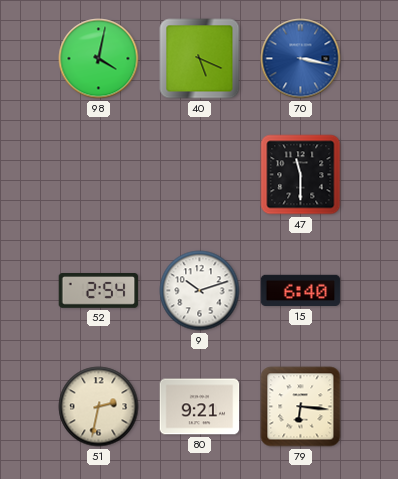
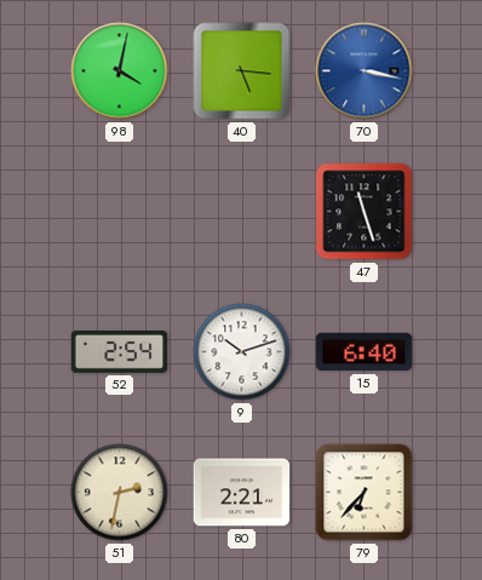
40: 5:19 -> 5:16
47: 11:30 -> 11:27
80: 9:21 -> 2:21
79: 6:16 -> 6:37
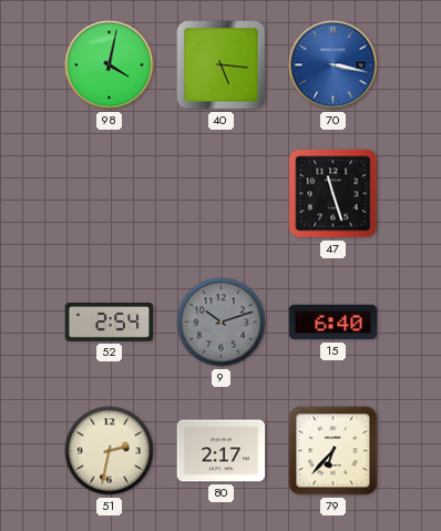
9 dial: white -> grey
80: 2:21 -> 2:17
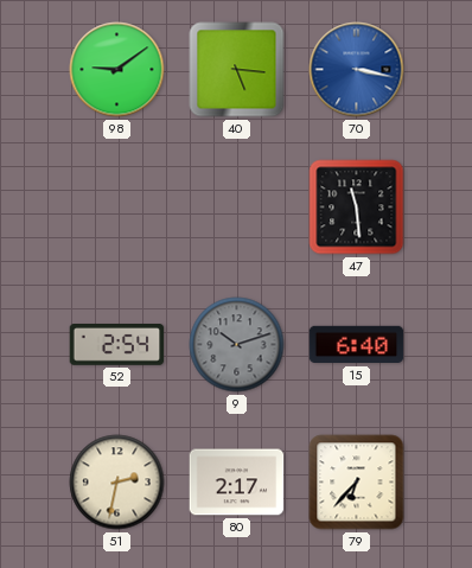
98: 4:02 -> 9:09
47: 11:27 -> 11:29
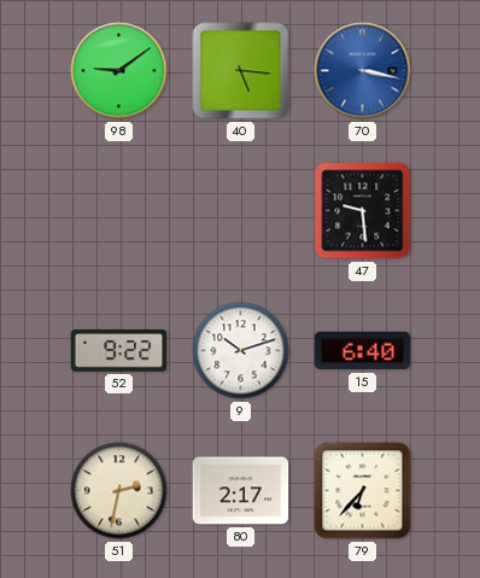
47: 11:29 -> 9:29
52: 2:54 -> 9:22
9 dial: grey -> white
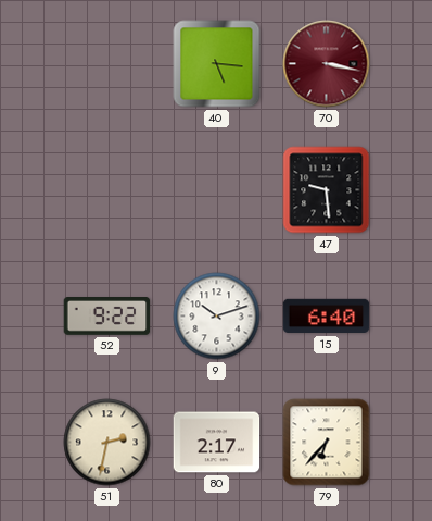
98: 9:09 -> none
70 dial: blue -> burgundy
